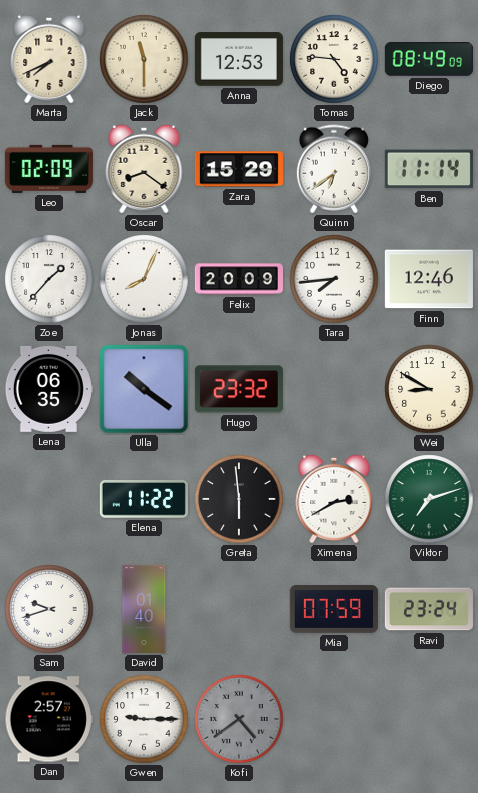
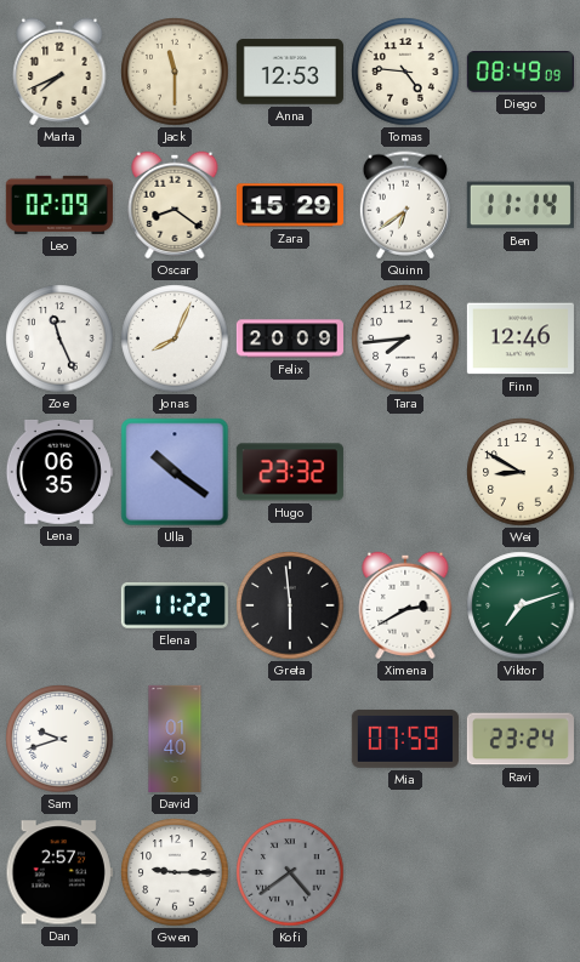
Zoe: 1:37 -> 11:26
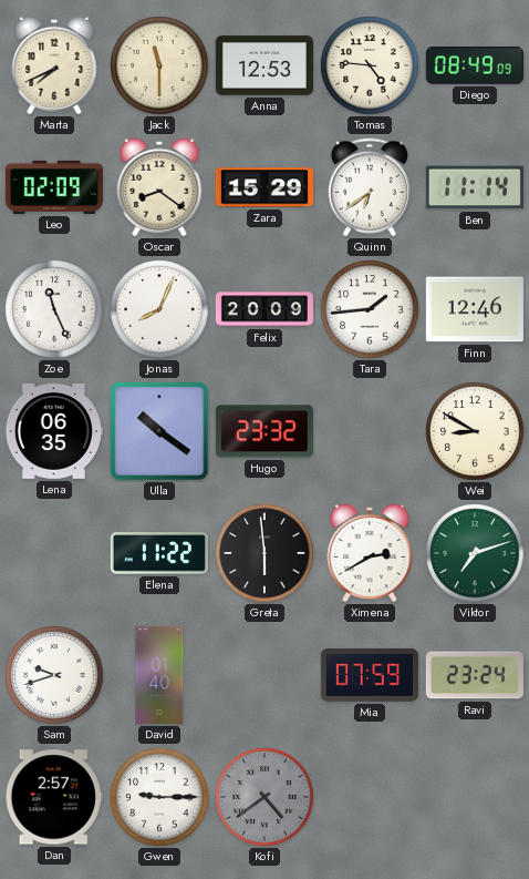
Tara: 7:44 -> 1:44
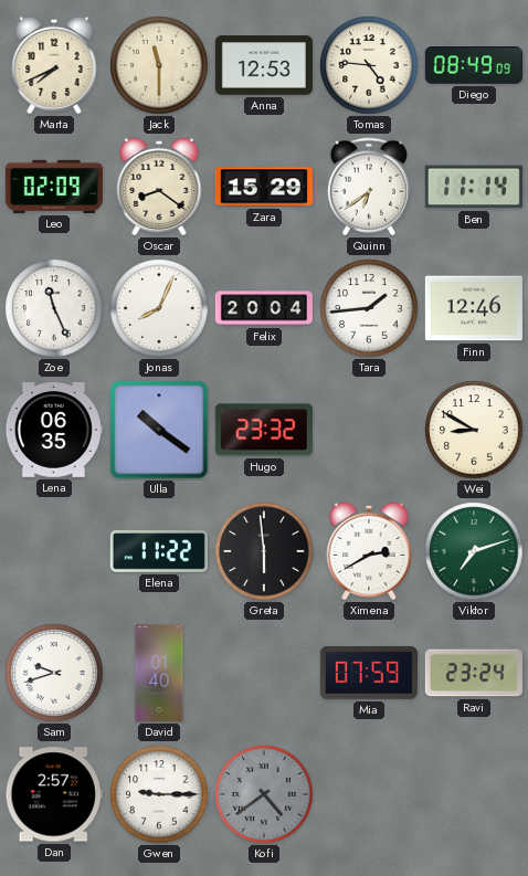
Felix: 20:09 -> 20:04
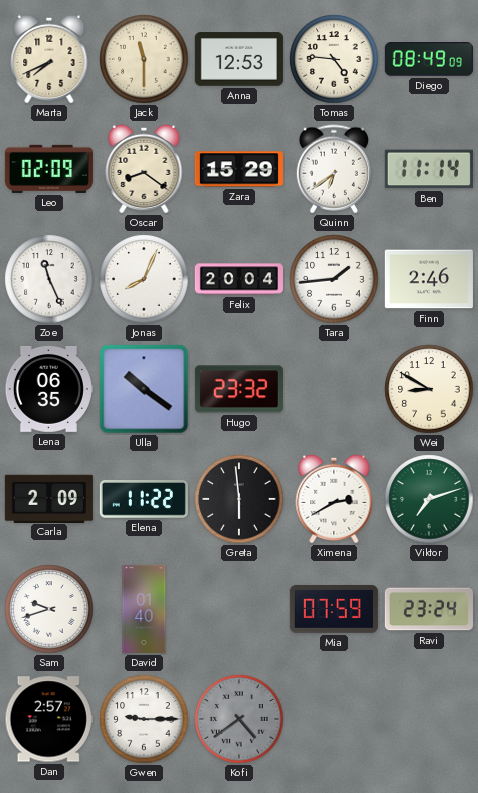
Finn: 12:46 -> 2:46
Carla: none -> 2:09
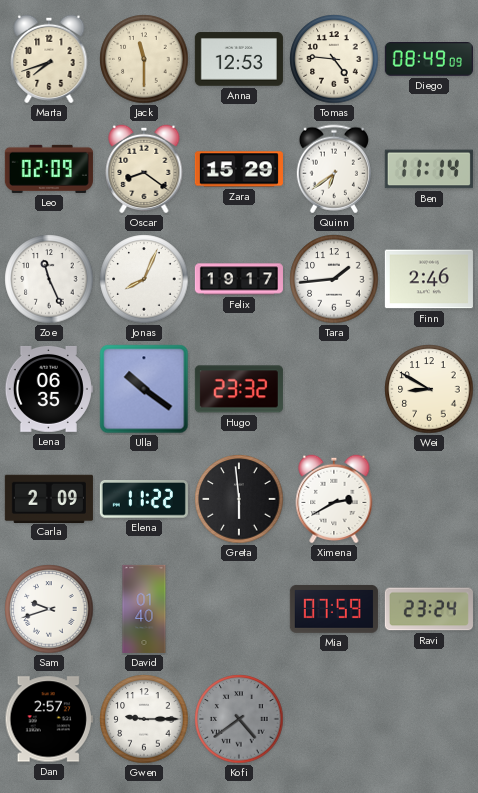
Marta: 7:41 -> 7:42
Felix: 20:04 -> 19:17
Viktor: 7:12 -> none
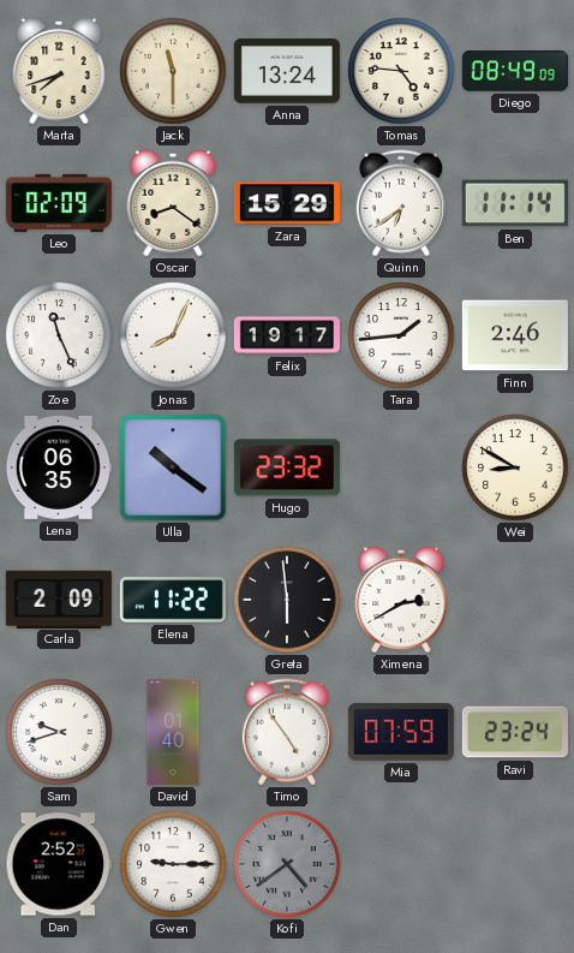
Anna: 12:53 -> 13:24
Timo: none -> 4:54
Dan: 2:57 -> 2:52
